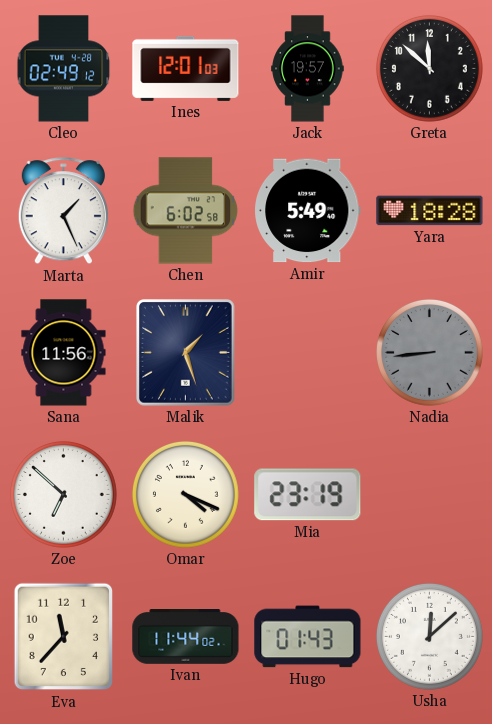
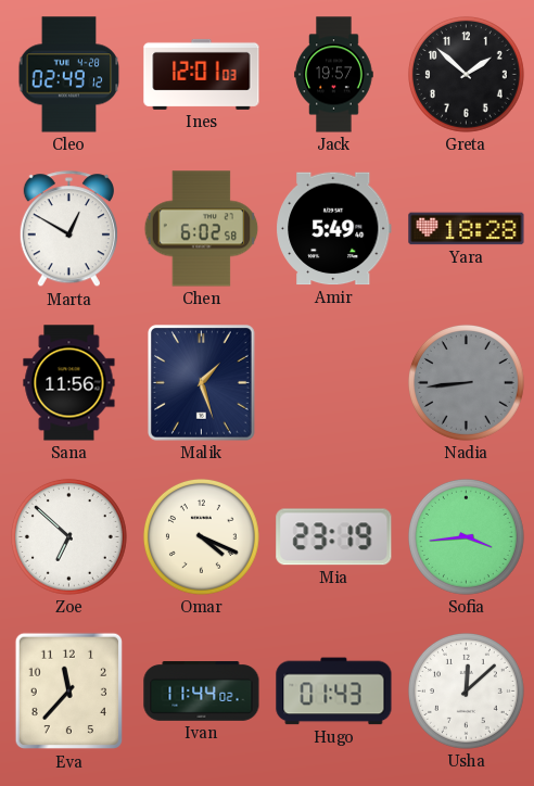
Greta: 11:52 -> 1:52
Marta: 1:26 -> 12:50
Sofia: none -> 3:44
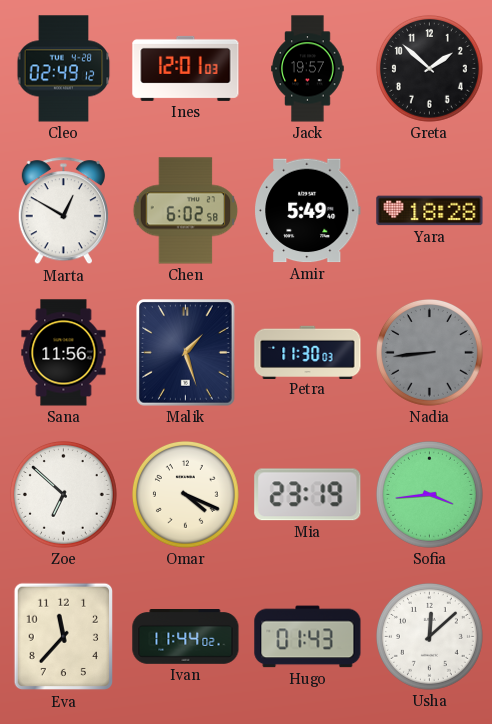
Petra: none -> 11:30
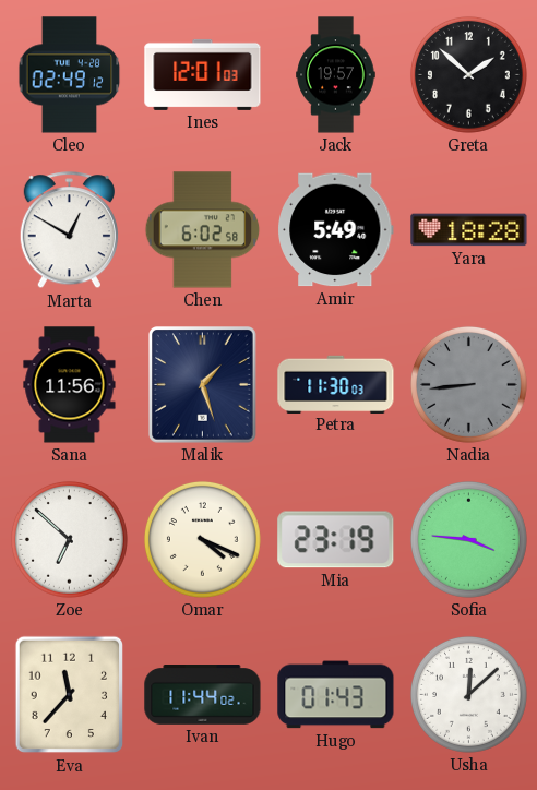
Sofia: 3:44 -> 3:46
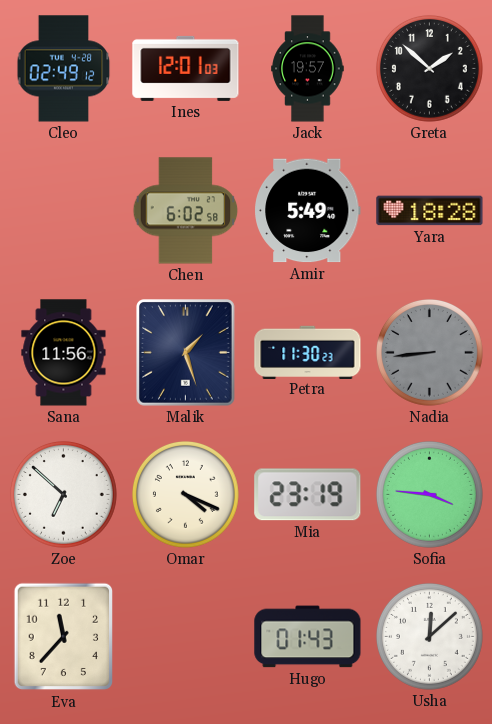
Marta: 12:50 -> none
Petra: 11:30:03 -> 11:30:23
Ivan: 11:44 -> none
